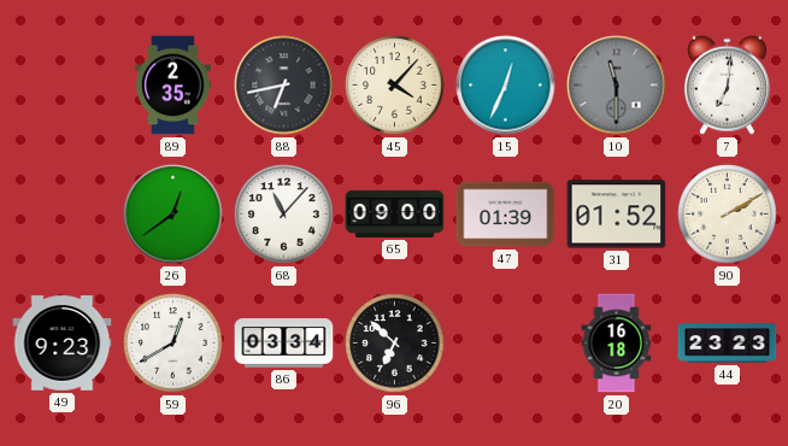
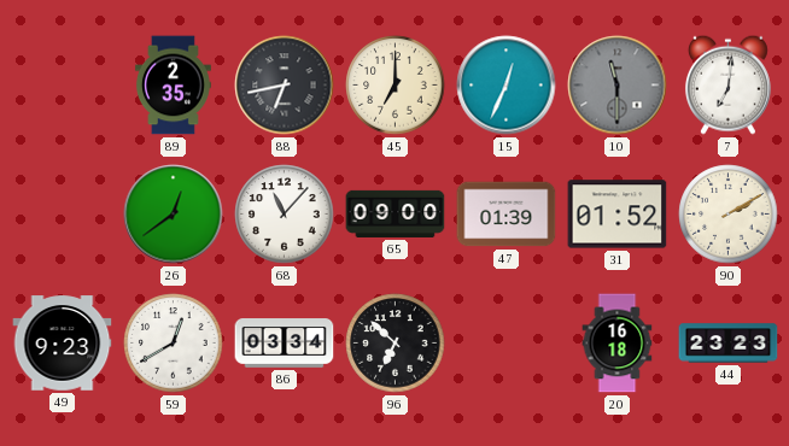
45: 4:07 -> 7:00
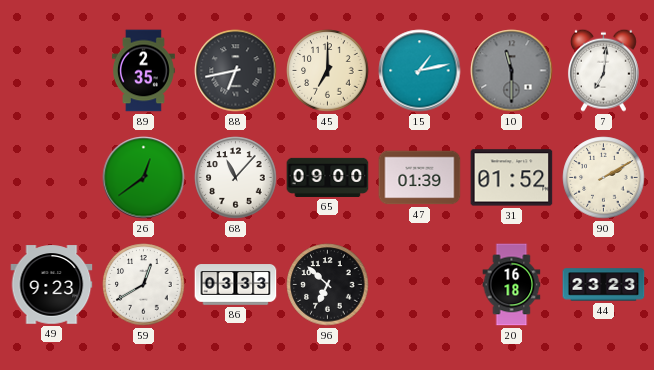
15: 12:34 -> 1:13
86: 03:34 -> 03:33
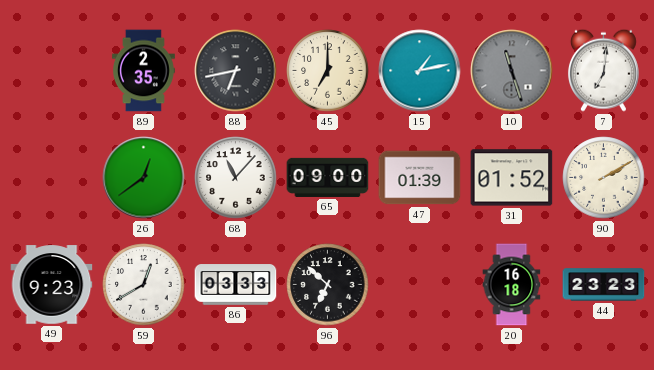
10: 11:30 -> 11:27
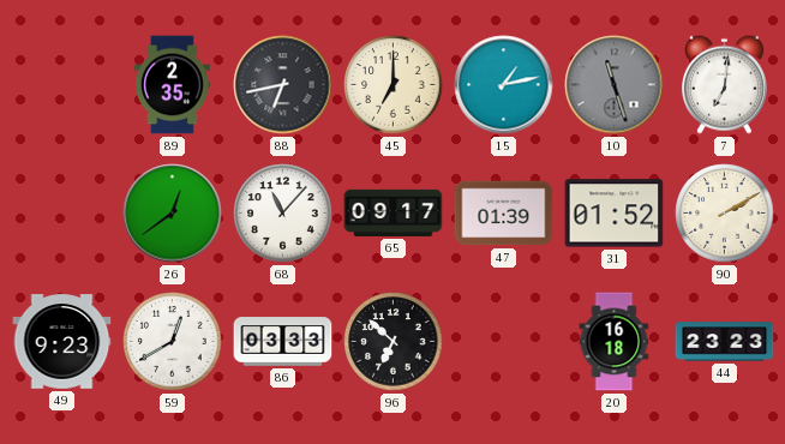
65: 09:00 -> 09:17
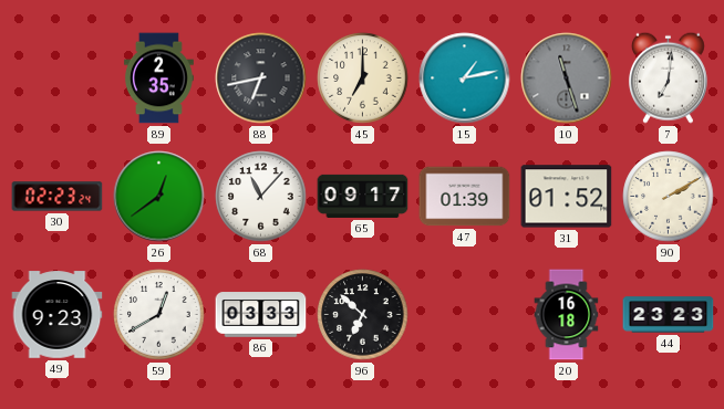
30: none -> 02:23
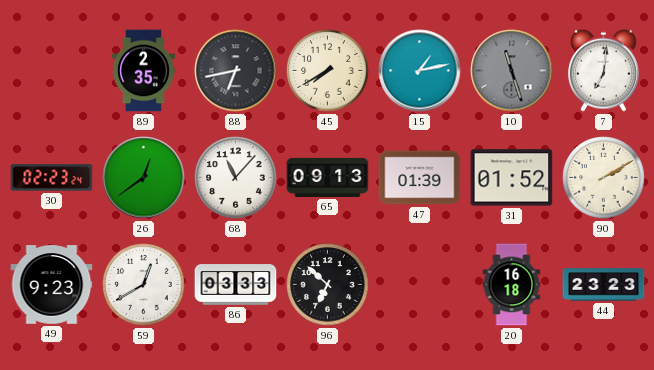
45: 7:00 -> 7:40
65: 09:17 -> 09:13
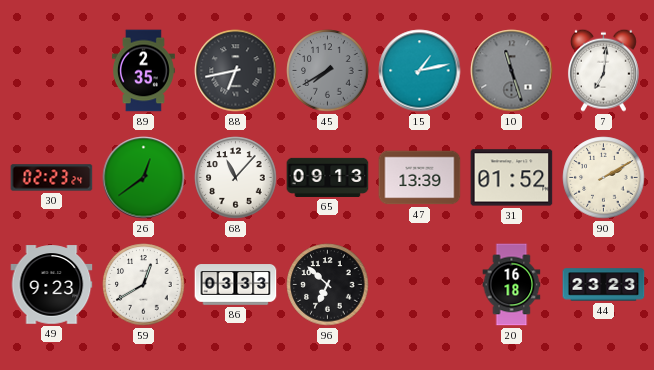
45 dial: cream -> grey
47: 01:39 -> 13:39
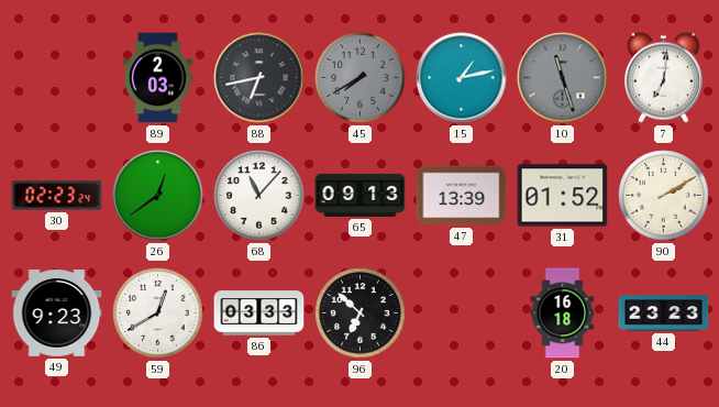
89: 2:35 -> 2:03
